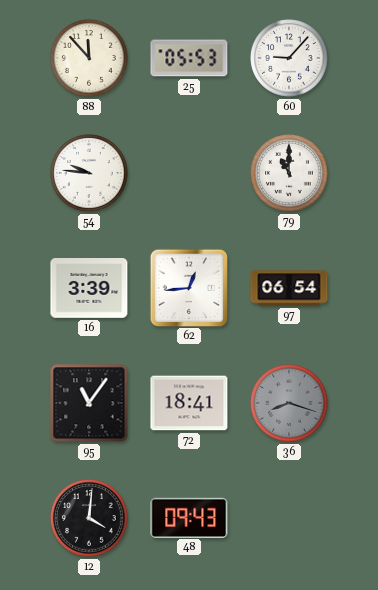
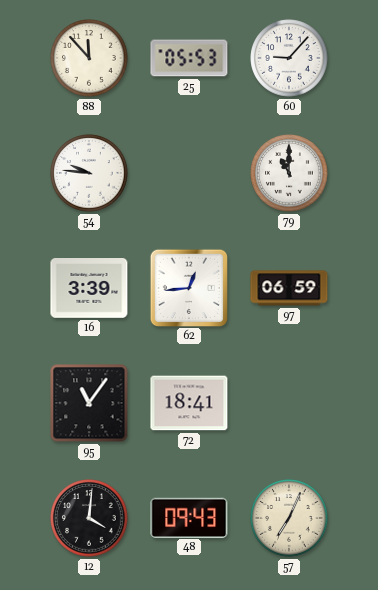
97: 06:54 -> 06:59
36: 8:18 -> none
57: none -> 7:04
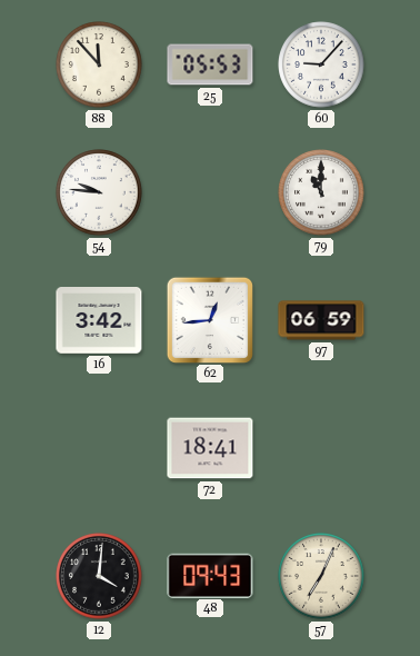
16: 3:39 -> 3:42
95: 11:06 -> none
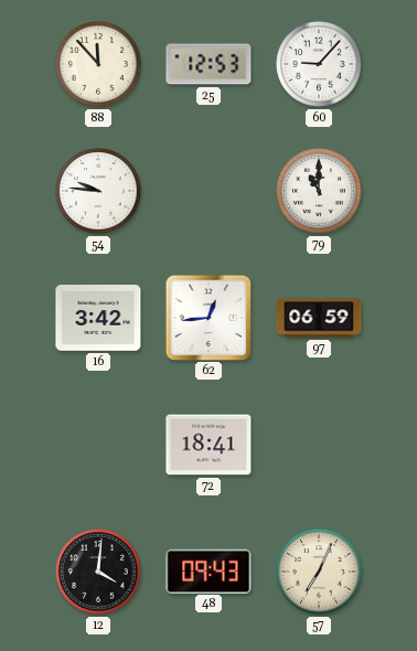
25: 05:53 -> 12:53
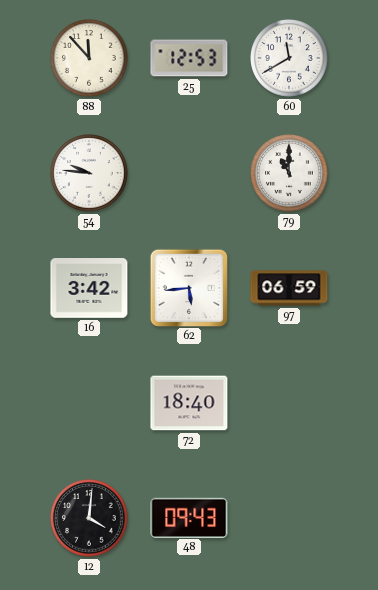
60: 9:07 -> 11:40
62: 12:44 -> 5:44
72: 18:41 -> 18:40
57: 7:04 -> none
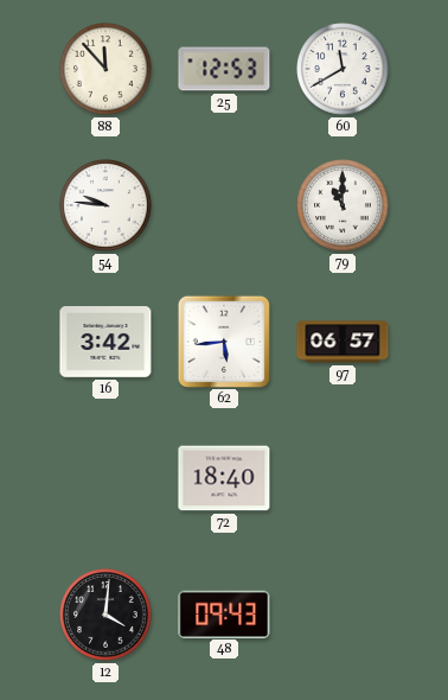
97: 06:59 -> 06:57
